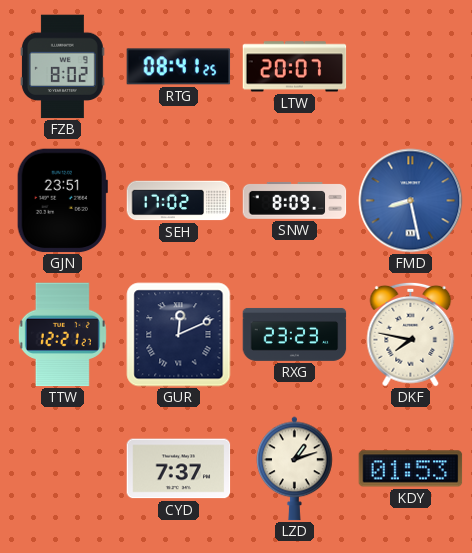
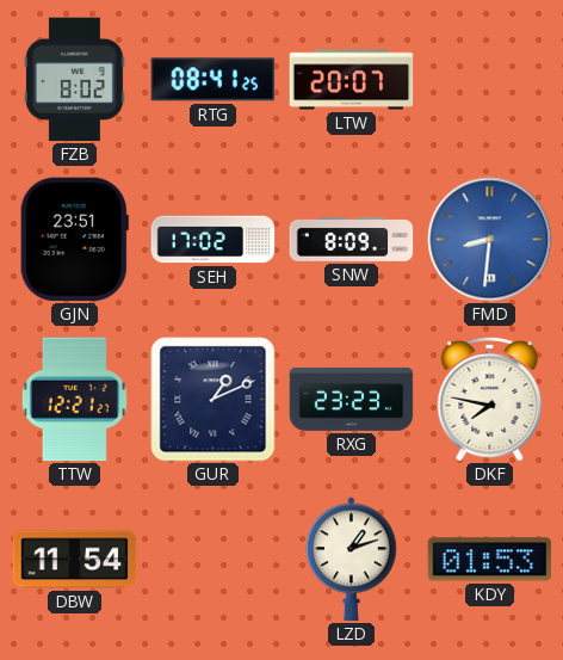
FMD: 8:28 -> 8:31
GUR: 12:11 -> 1:11
DBW: none -> 11:54
CYD: 7:37 -> none
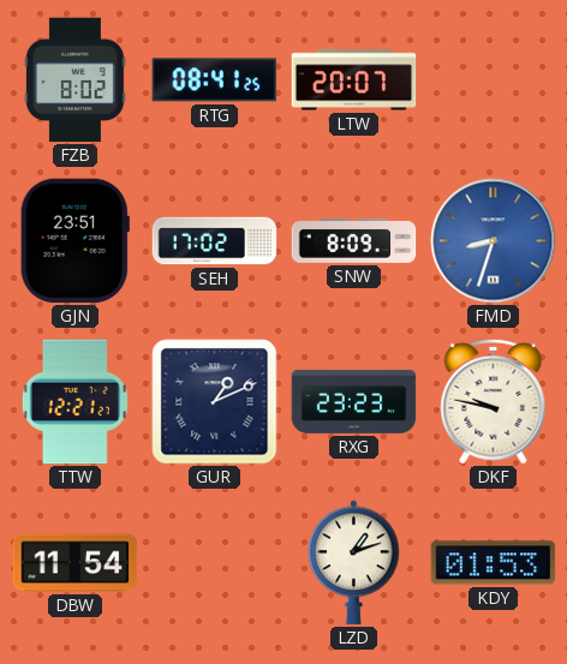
FMD: 8:31 -> 8:33
DKF: 7:47 -> 9:47
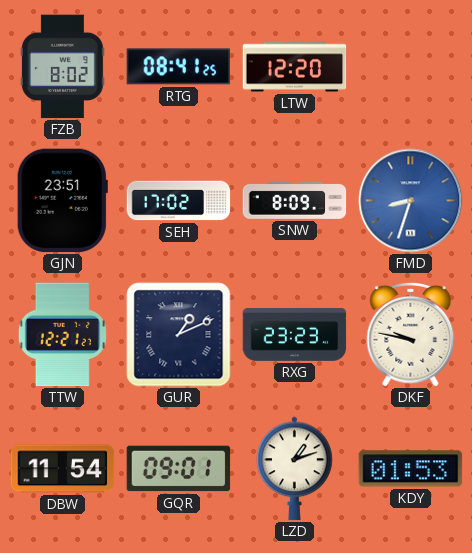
LTW: 20:07 -> 12:20
GQR: none -> 09:01
